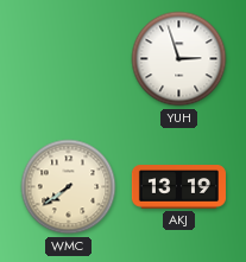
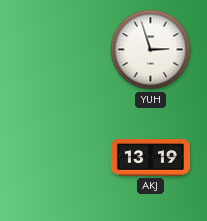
WMC: 7:39 -> none
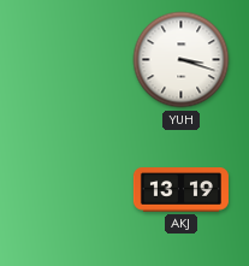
YUH: 2:57 -> 3:18
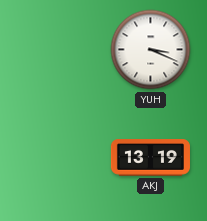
YUH: 3:18 -> 3:19
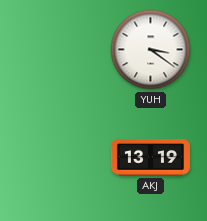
YUH: 3:19 -> 3:21
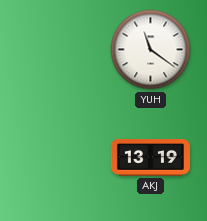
YUH: 3:21 -> 11:21
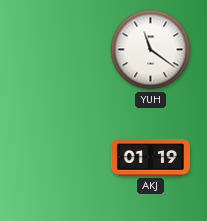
AKJ: 13:19 -> 01:19
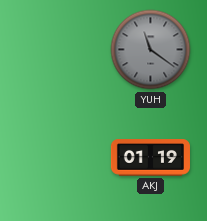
YUH dial: white -> grey
